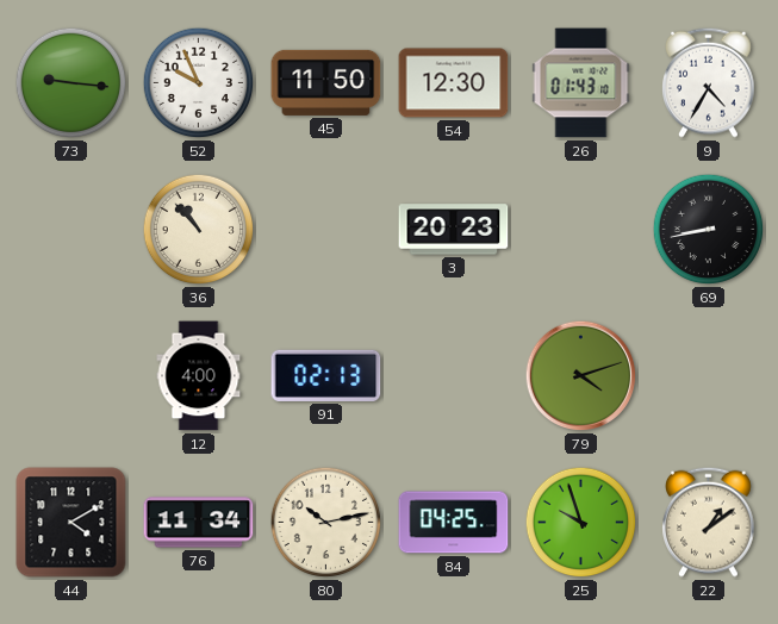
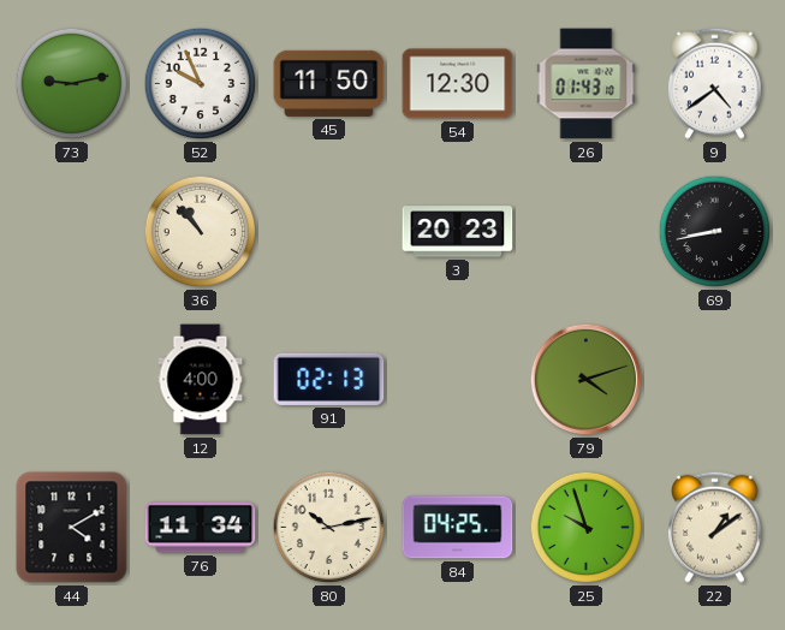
73: 9:16 -> 9:13
9: 4:35 -> 4:39
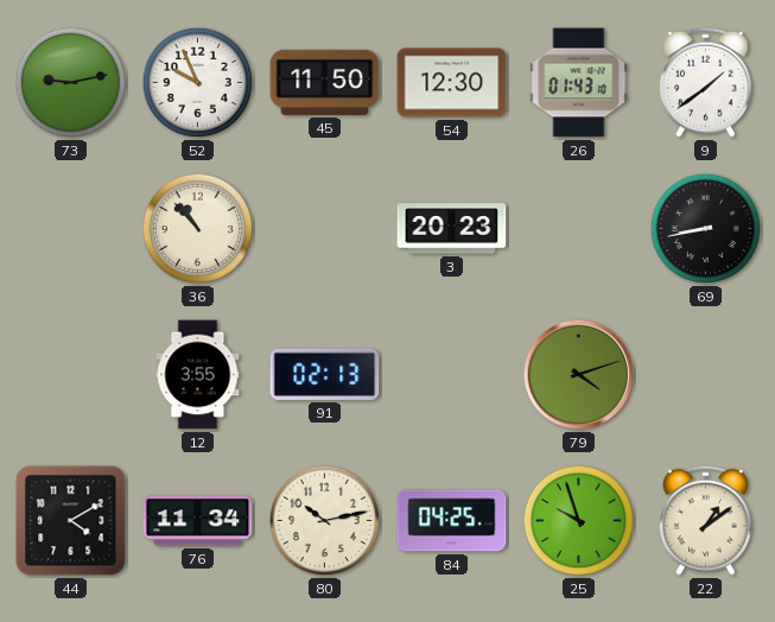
9: 4:39 -> 1:39
12: 4:00 -> 3:55
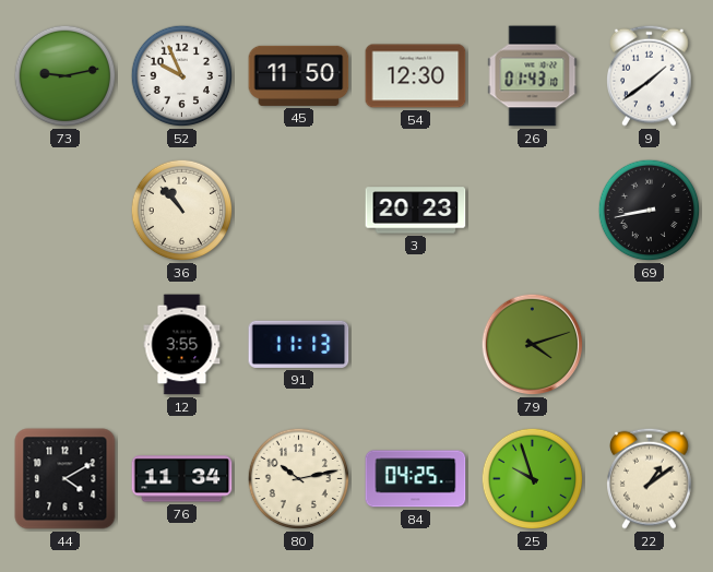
91: 02:13 -> 11:13
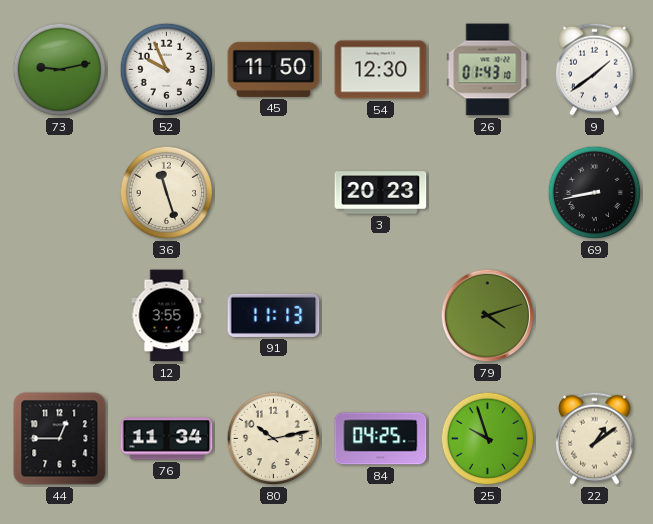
36: 10:53 -> 11:27
44: 4:10 -> 12:45
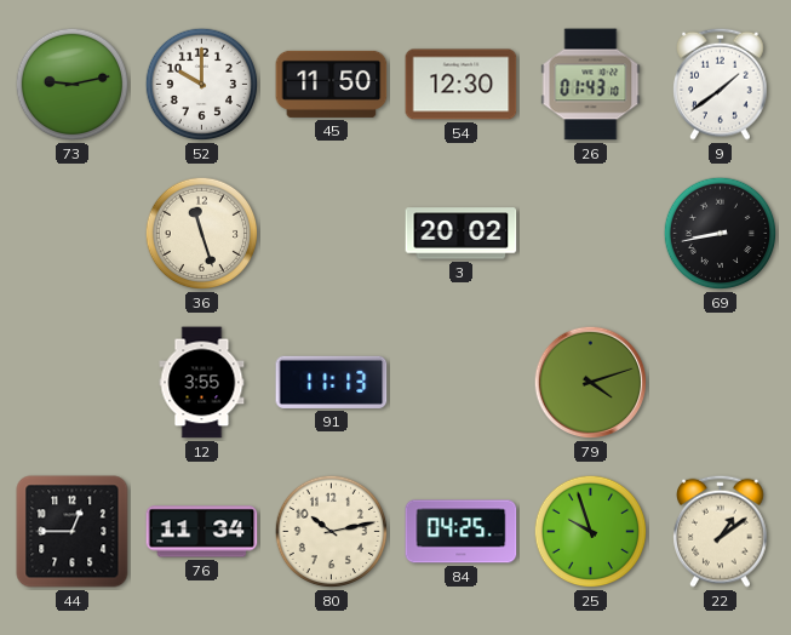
52: 9:56 -> 10:00
3: 20:23 -> 20:02
